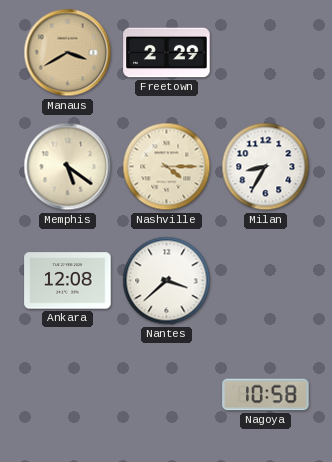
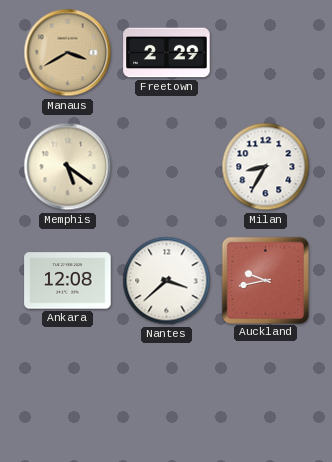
Nashville: 4:15 -> none
Auckland: none -> 9:43
Nagoya: 10:58 -> none
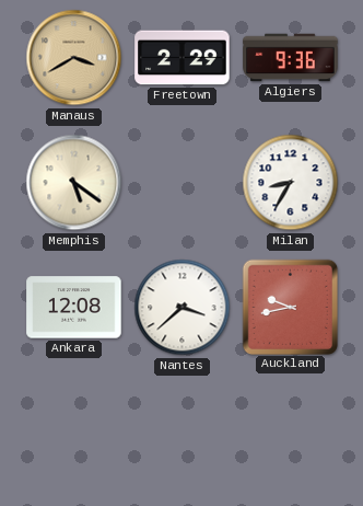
Algiers: none -> 9:36
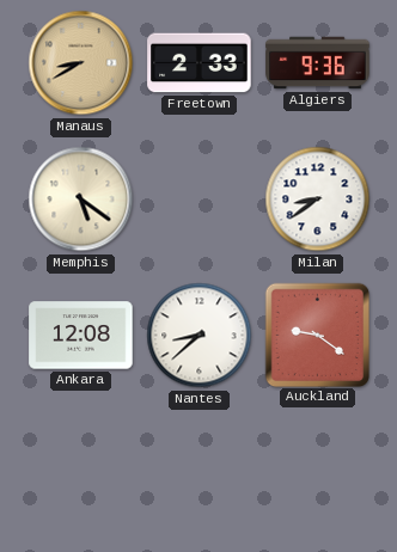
Manaus: 3:40 -> 8:40
Freetown: 2:29 -> 2:33
Milan: 8:35 -> 8:39
Nantes: 3:38 -> 8:38
Auckland: 9:43 -> 9:21
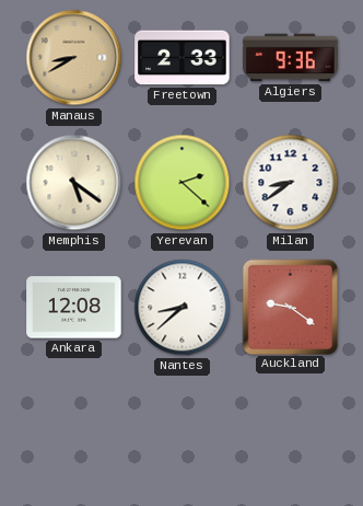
Yerevan: none -> 2:22
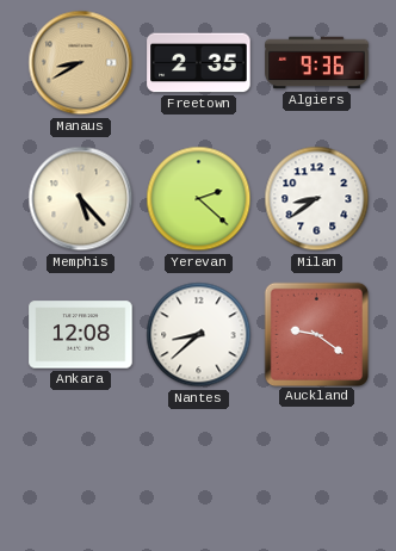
Freetown: 2:33 -> 2:35
Memphis: 5:21 -> 5:23
